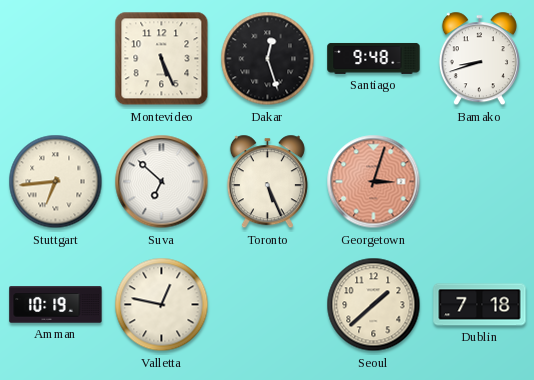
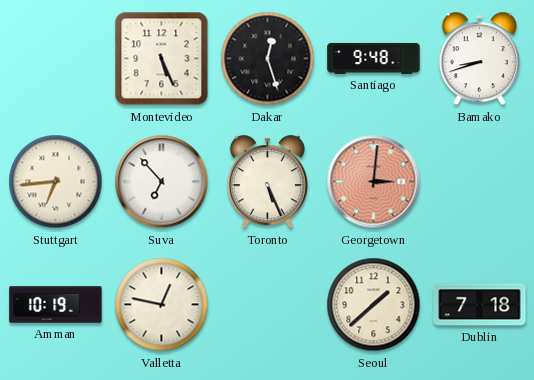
Suva: 6:52 -> 6:53
Georgetown: 3:03 -> 3:01
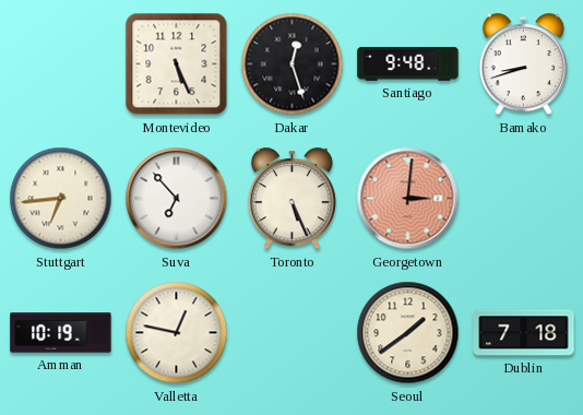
Seoul: 1:38 -> 1:39
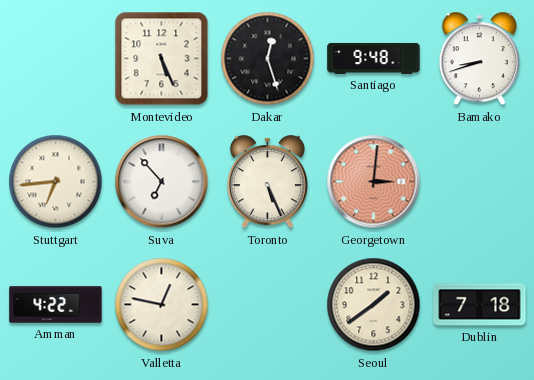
Amman: 10:19 -> 4:22
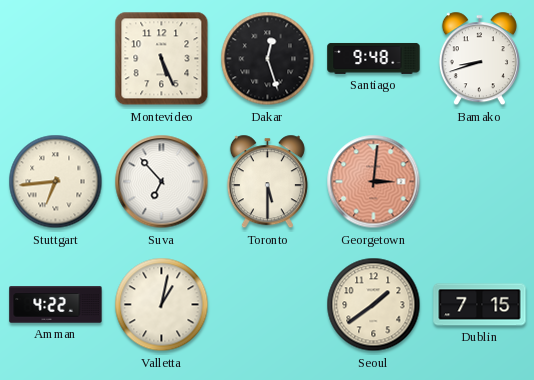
Toronto: 5:26 -> 5:30
Valletta: 12:47 -> 1:02
Dublin: 7:18 -> 7:15
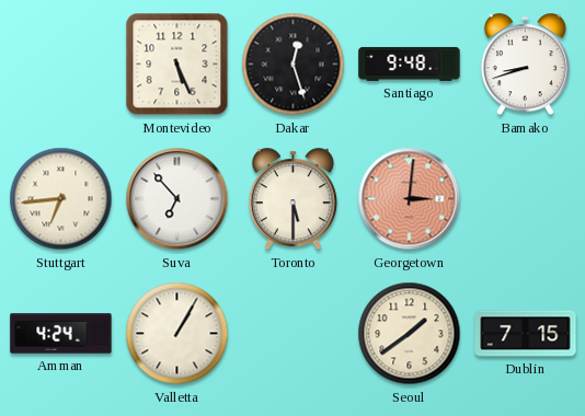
Amman: 4:22 -> 4:24
Valletta: 1:02 -> 1:05
